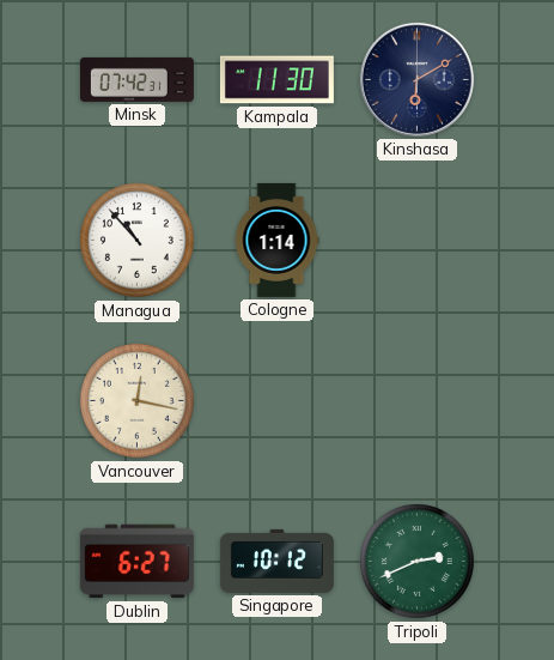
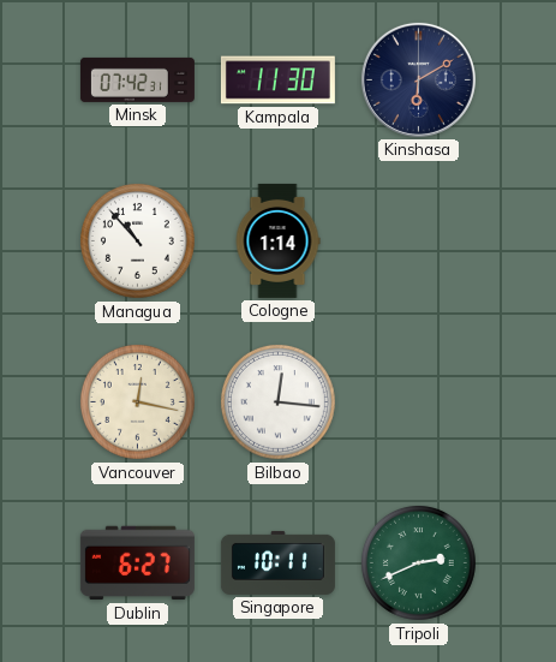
Bilbao: none -> 12:16
Singapore: 10:12 -> 10:11
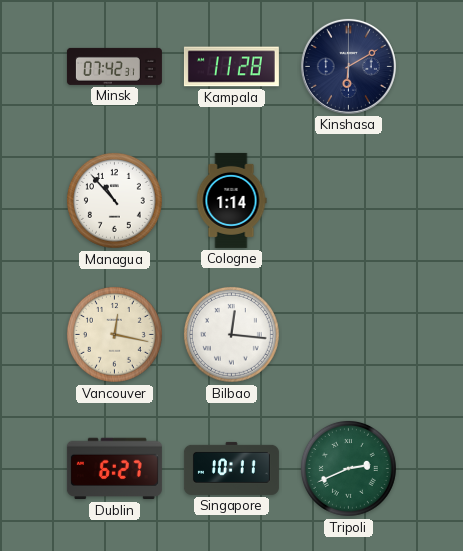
Kampala: 11:30 -> 11:28
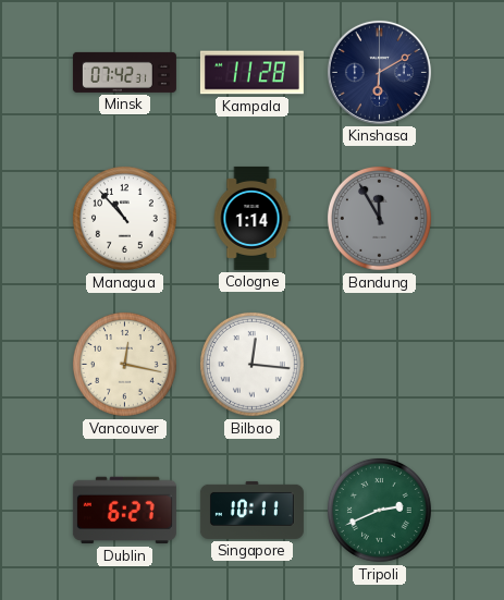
Bandung: none -> 11:55
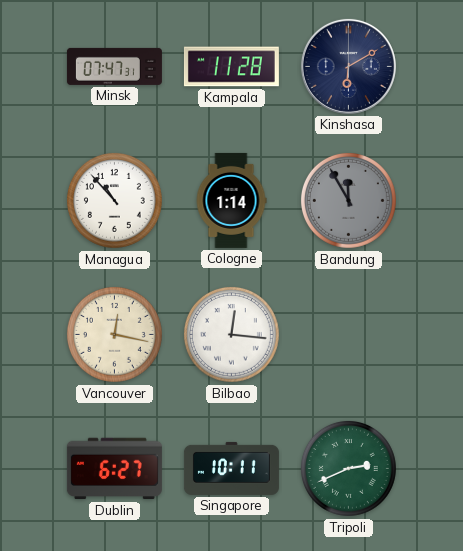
Minsk: 07:42 -> 07:47
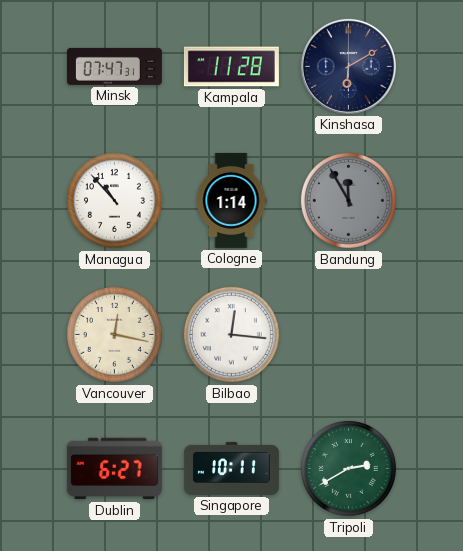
Tripoli: 2:41 -> 2:40
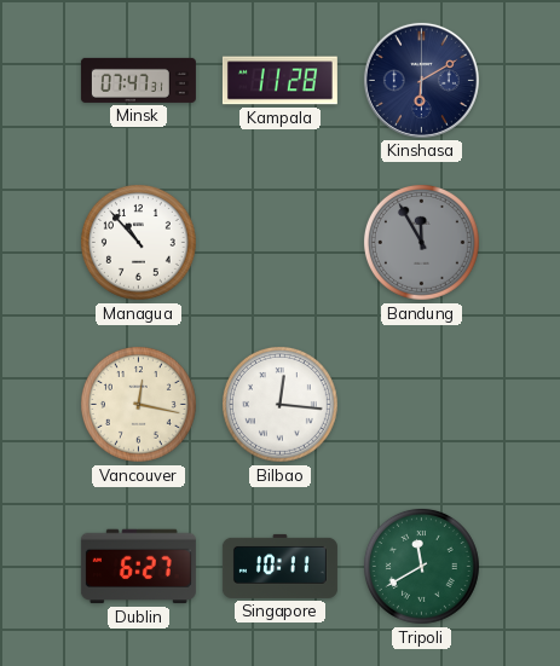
Cologne: 1:14 -> none
Tripoli: 2:40 -> 11:40
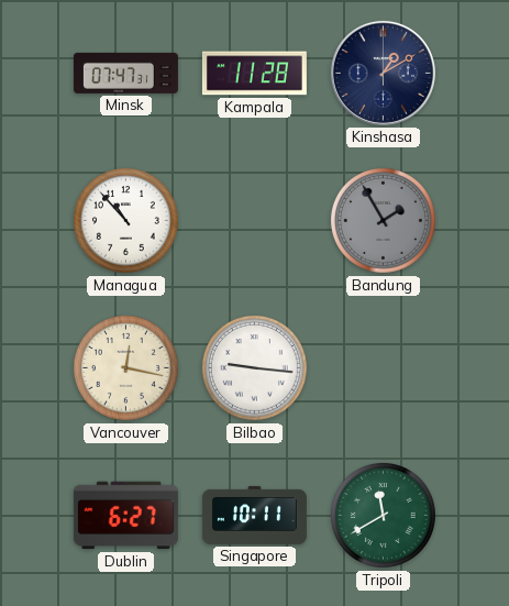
Kinshasa: 6:10 -> 1:10
Bandung: 11:55 -> 1:55
Bilbao: 12:16 -> 9:16
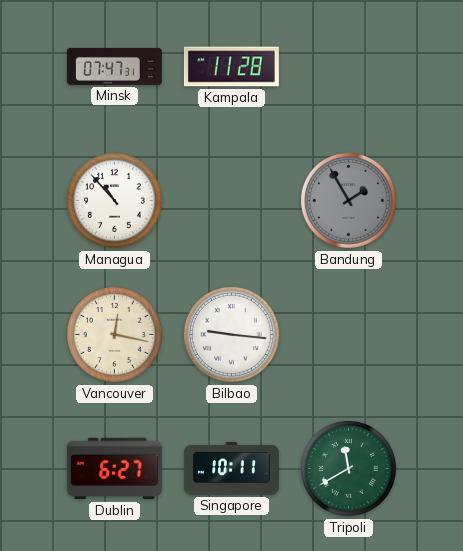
Kinshasa: 1:10 -> none
